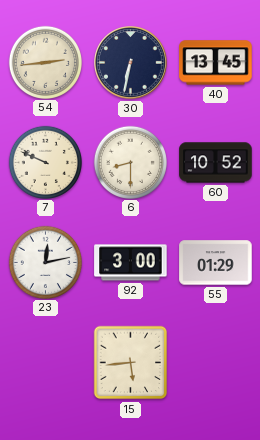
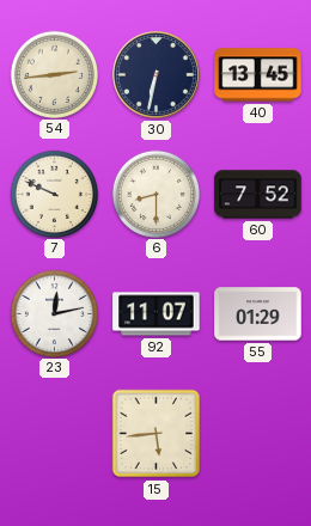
60: 10:52 -> 7:52
92: 3:00 -> 11:07
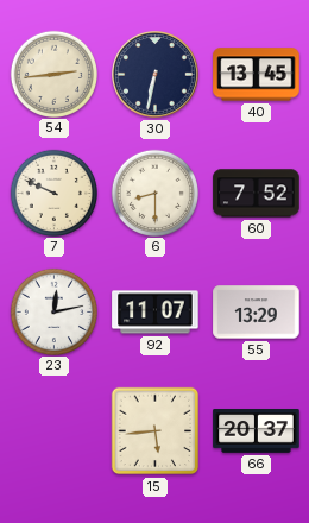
55: 01:29 -> 13:29
66: none -> 20:37
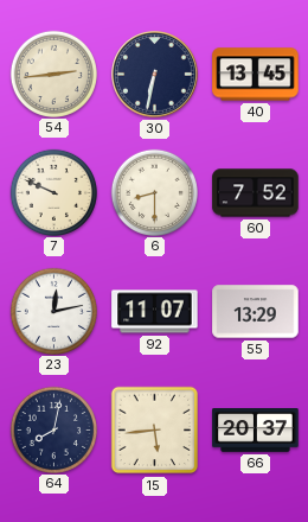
64: none -> 8:02
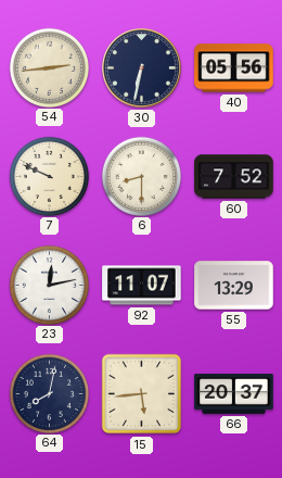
40: 13:45 -> 05:56
